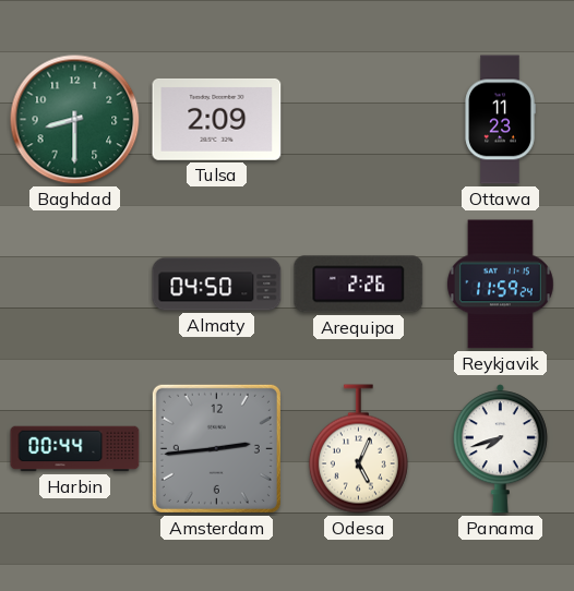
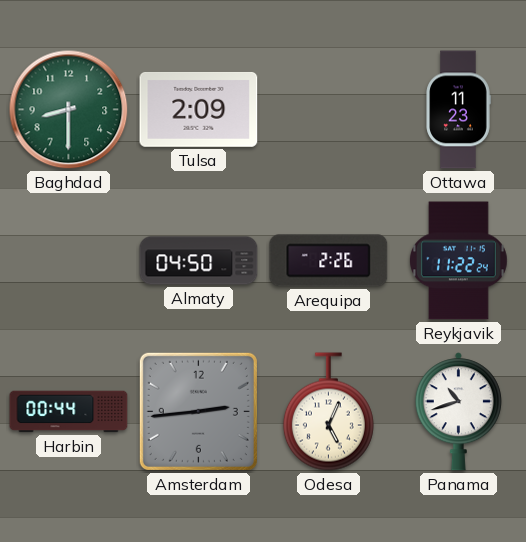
Reykjavik: 11:59 -> 11:22
Panama: 7:42 -> 10:42
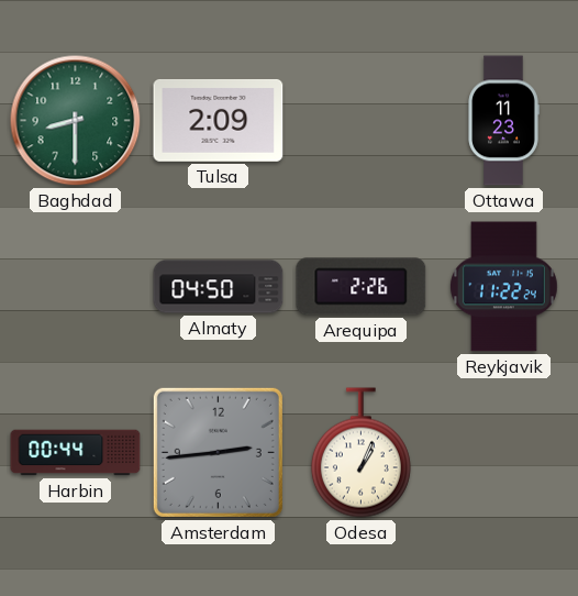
Odesa: 5:04 -> 1:04
Panama: 10:42 -> none
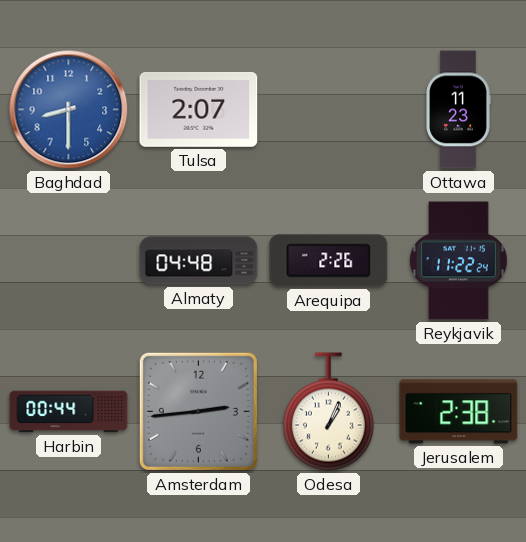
Baghdad dial: green -> blue
Tulsa: 2:09 -> 2:07
Almaty: 04:50 -> 04:48
Jerusalem: none -> 2:38
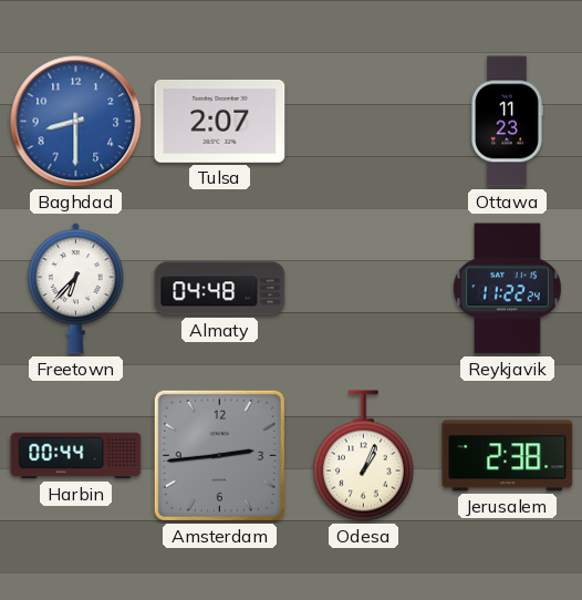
Freetown: none -> 6:37
Arequipa: 2:26 -> none
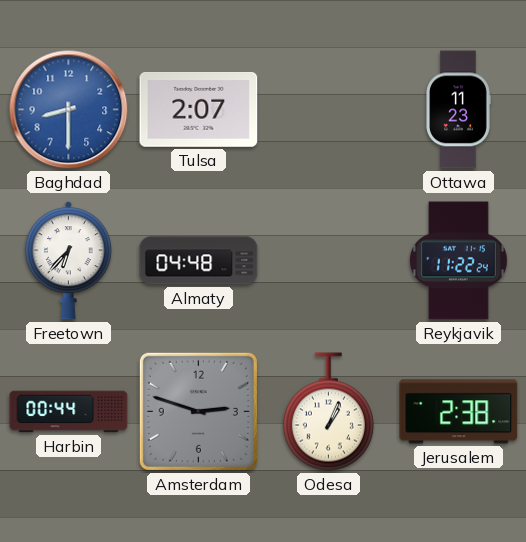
Amsterdam: 2:44 -> 2:48
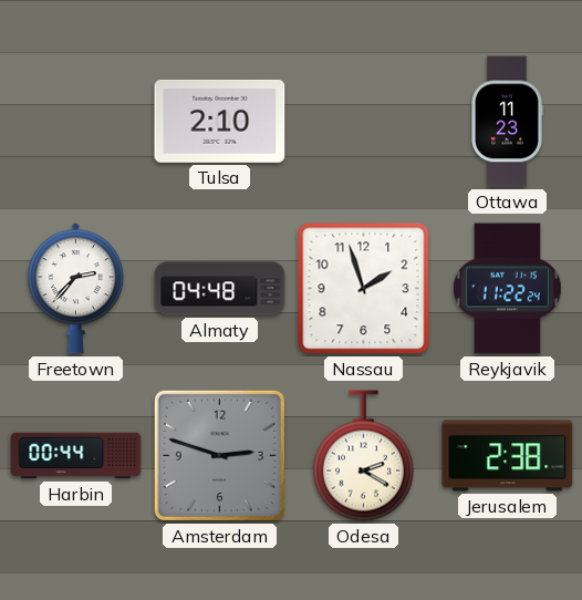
Baghdad: 8:30 -> none
Tulsa: 2:07 -> 2:10
Freetown: 6:37 -> 2:37
Nassau: none -> 1:57
Odesa: 1:04 -> 2:20
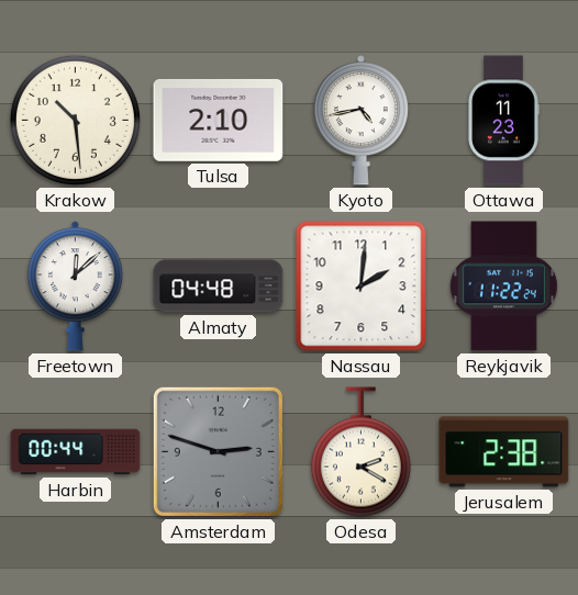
Krakow: none -> 10:29
Kyoto: none -> 4:43
Freetown: 2:37 -> 12:08
Nassau: 1:57 -> 2:01
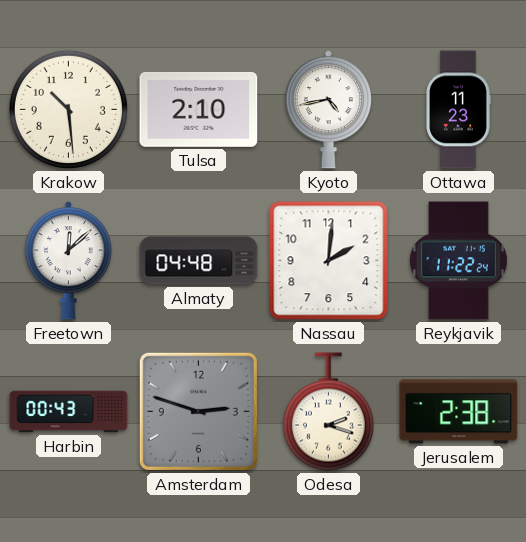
Harbin: 00:44 -> 00:43
Odesa: 2:20 -> 2:18
